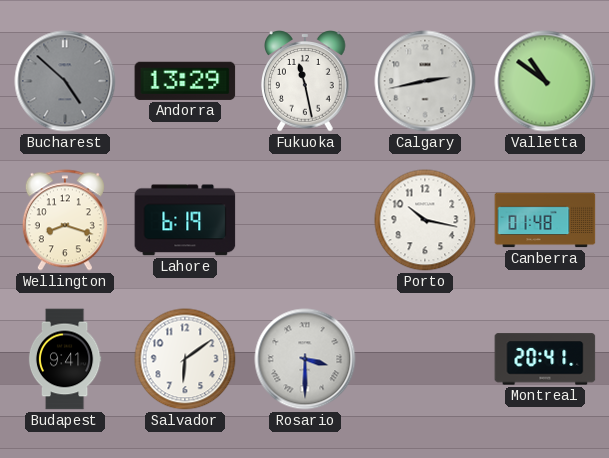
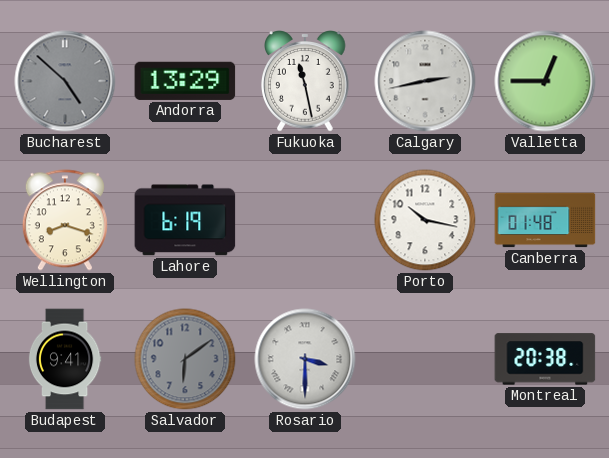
Valletta: 10:51 -> 12:45
Salvador dial: white -> grey
Montreal: 20:41 -> 20:38
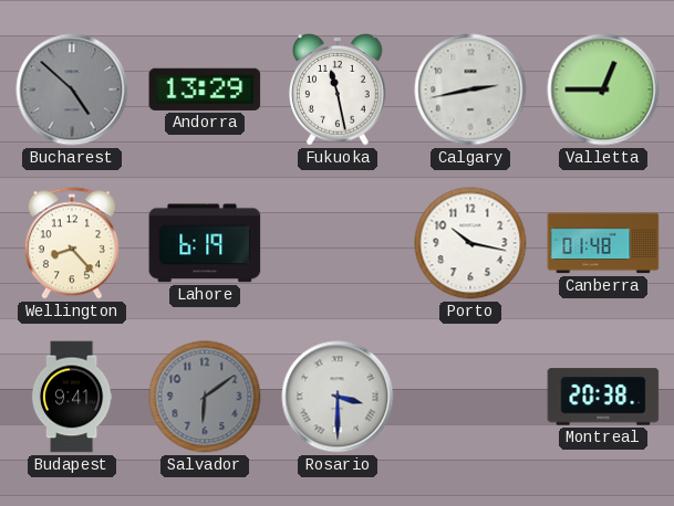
Wellington: 8:18 -> 8:23
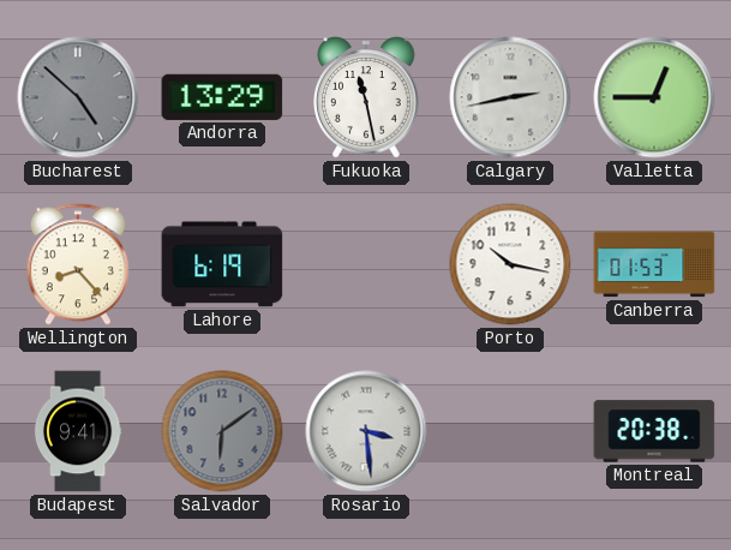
Canberra: 01:48 -> 01:53
Rosario: 3:30 -> 3:29
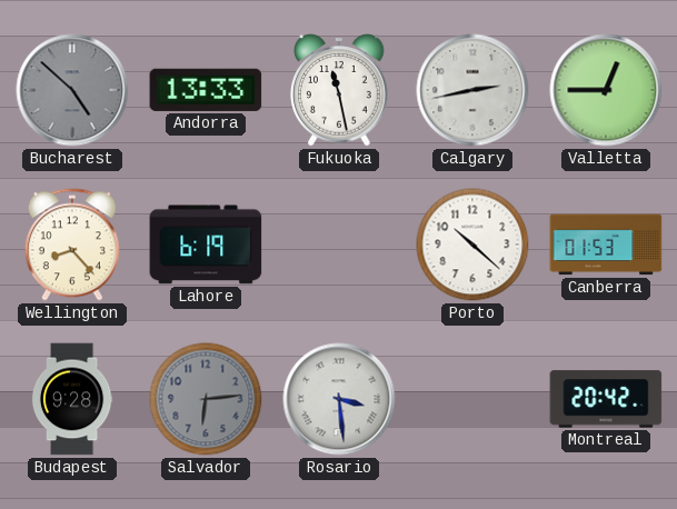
Andorra: 13:29 -> 13:33
Porto: 10:17 -> 10:22
Budapest: 9:41 -> 9:28
Salvador: 6:09 -> 6:14
Montreal: 20:38 -> 20:42
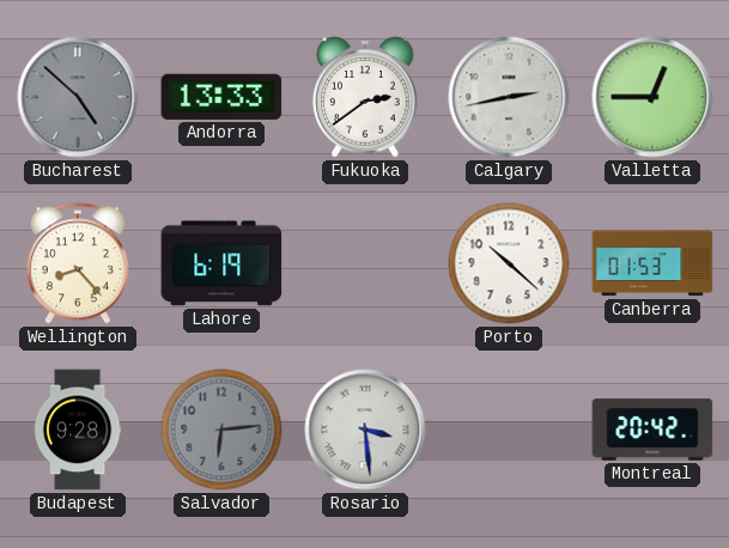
Fukuoka: 11:28 -> 2:39
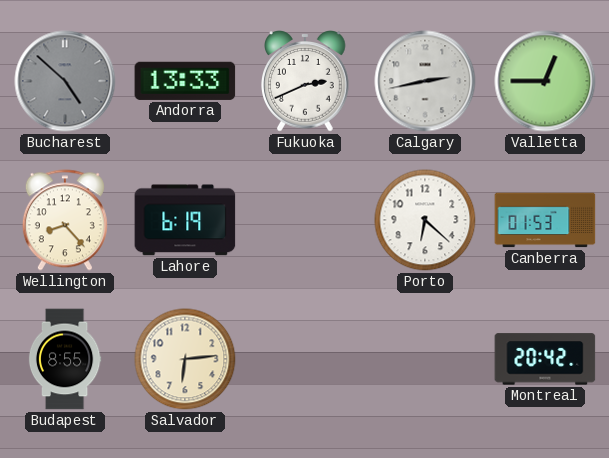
Fukuoka: 2:39 -> 2:41
Porto: 10:22 -> 6:22
Budapest: 9:28 -> 8:55
Salvador dial: grey -> cream
Rosario: 3:29 -> none
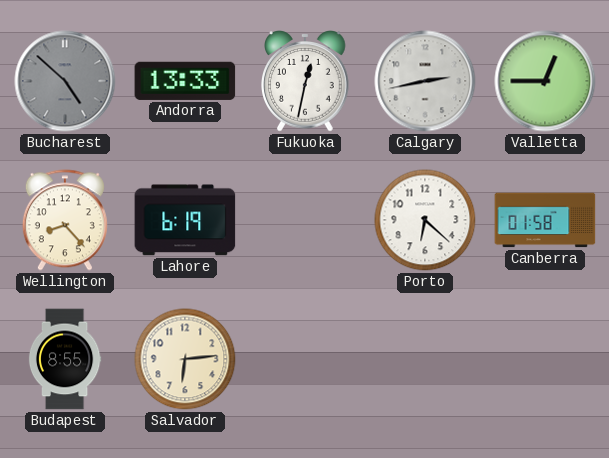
Fukuoka: 2:41 -> 12:32
Canberra: 01:53 -> 01:58
Montreal: 20:42 -> none
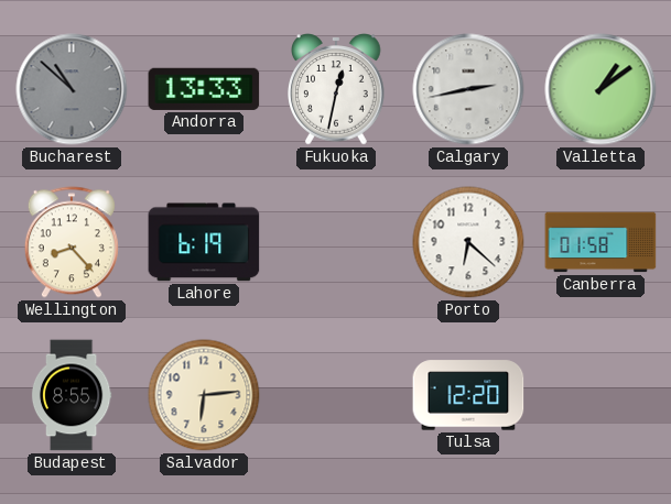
Bucharest: 4:52 -> 10:52
Valletta: 12:45 -> 1:09
Tulsa: none -> 12:20
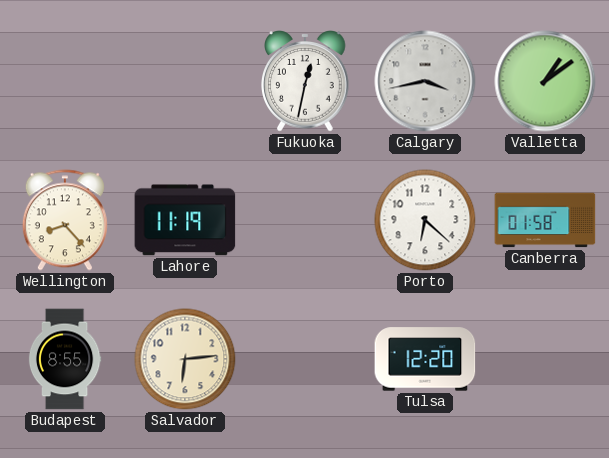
Bucharest: 10:52 -> none
Andorra: 13:33 -> none
Calgary: 2:43 -> 3:43
Lahore: 6:19 -> 11:19
